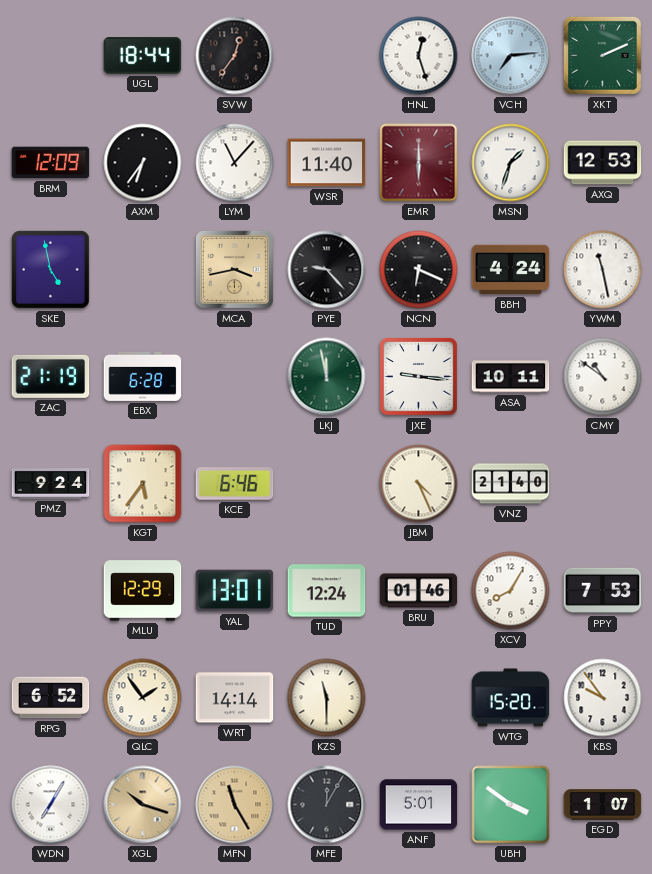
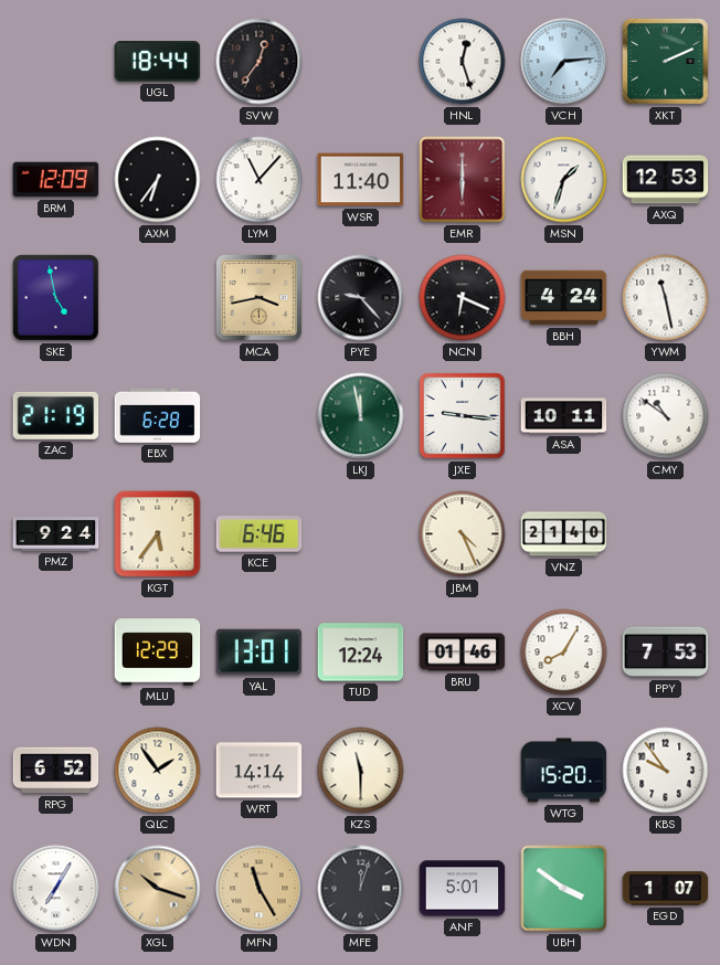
MFE: 12:05 -> 12:03
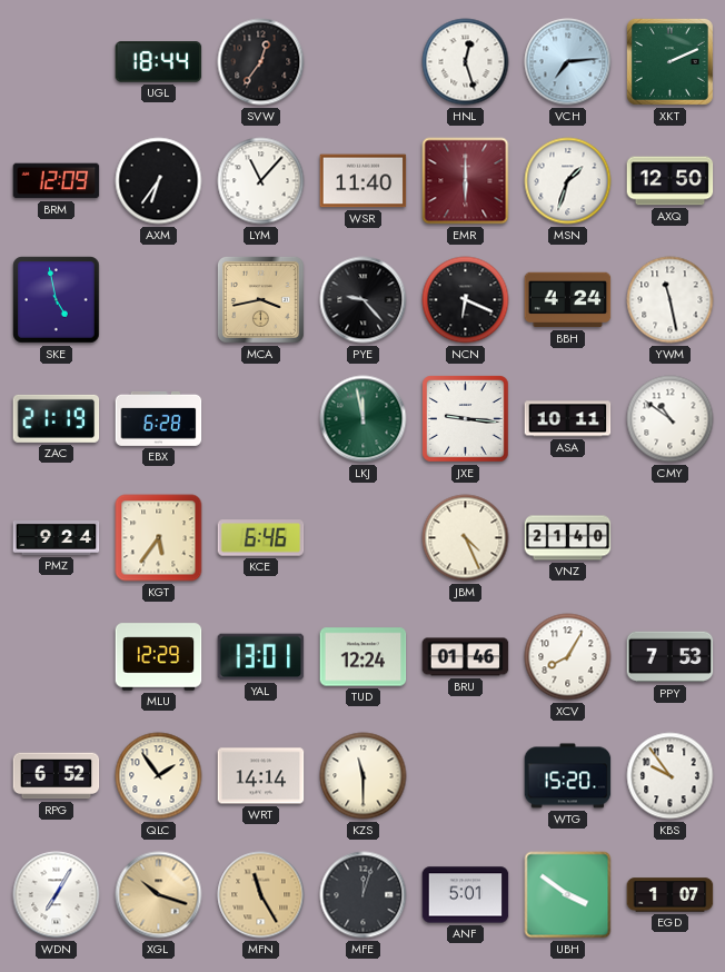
AXQ: 12:53 -> 12:50
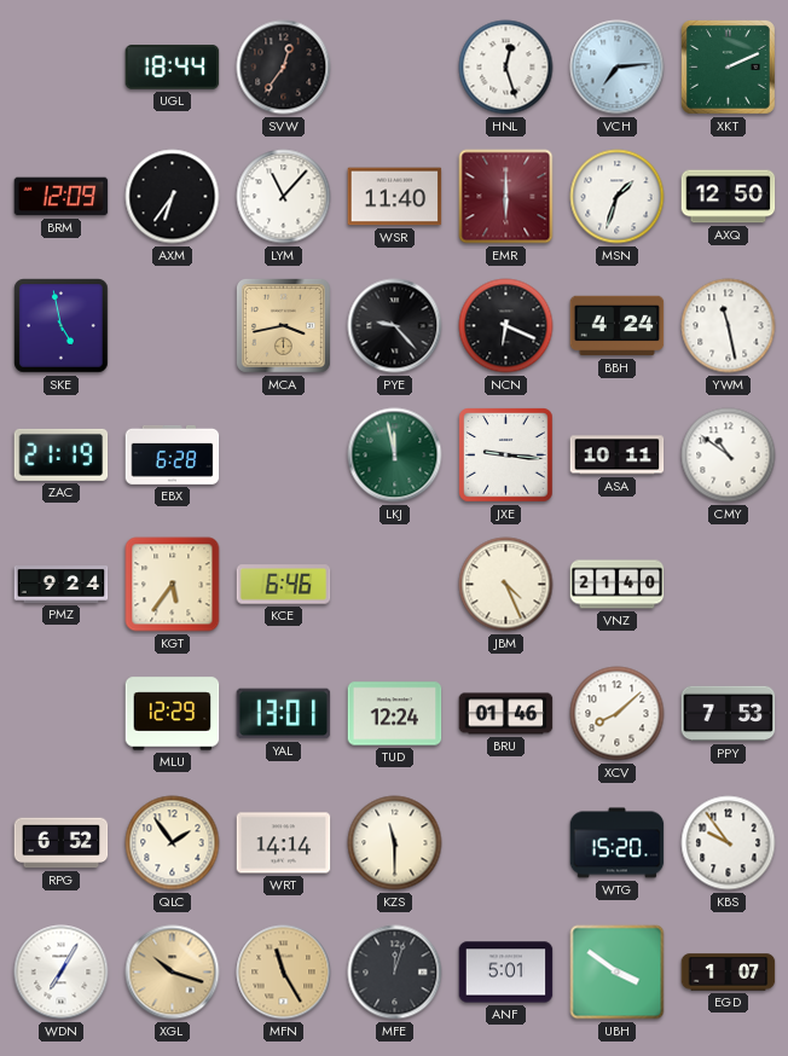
XCV: 8:05 -> 8:08
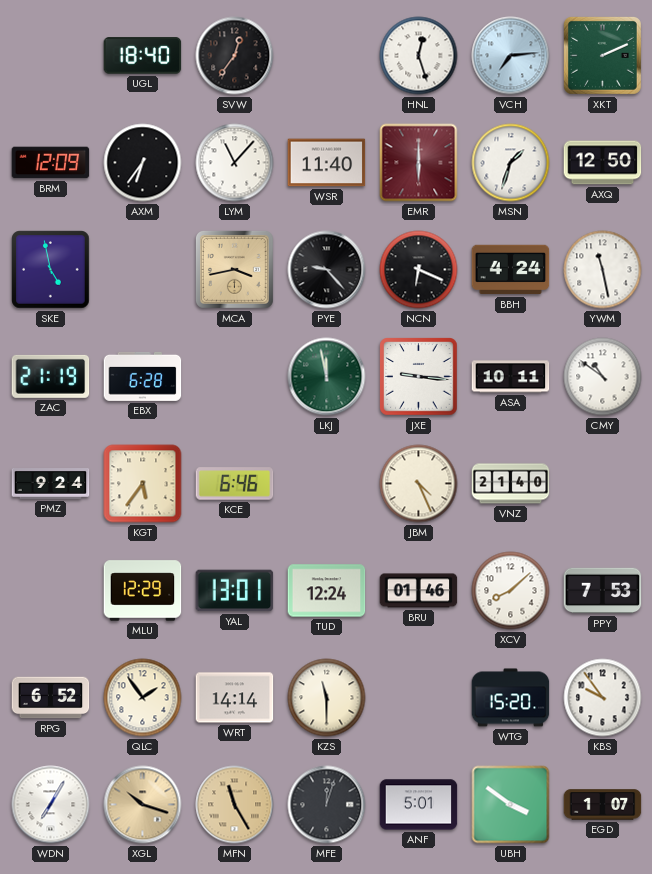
UGL: 18:44 -> 18:40
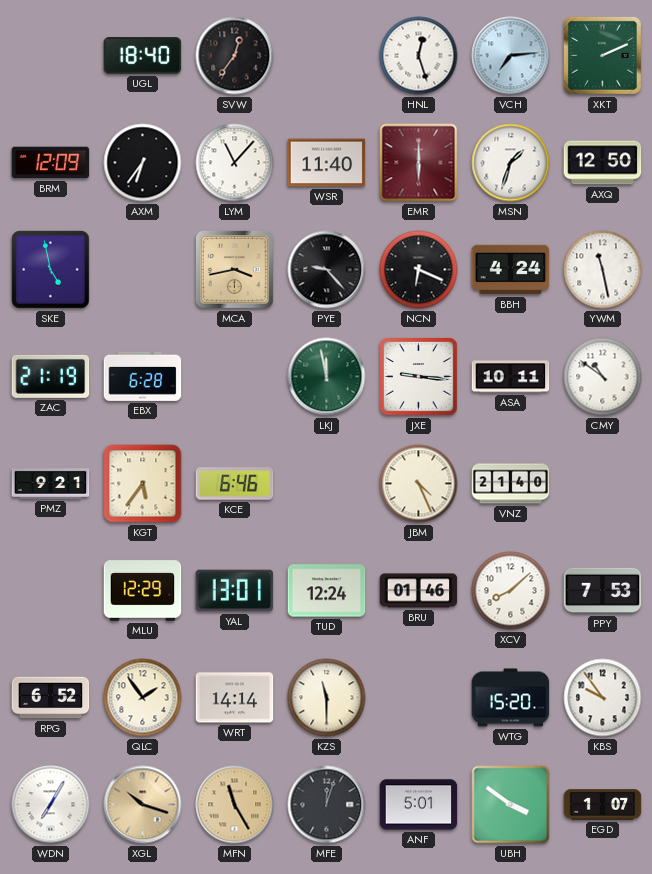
PMZ: 9:24 -> 9:21
